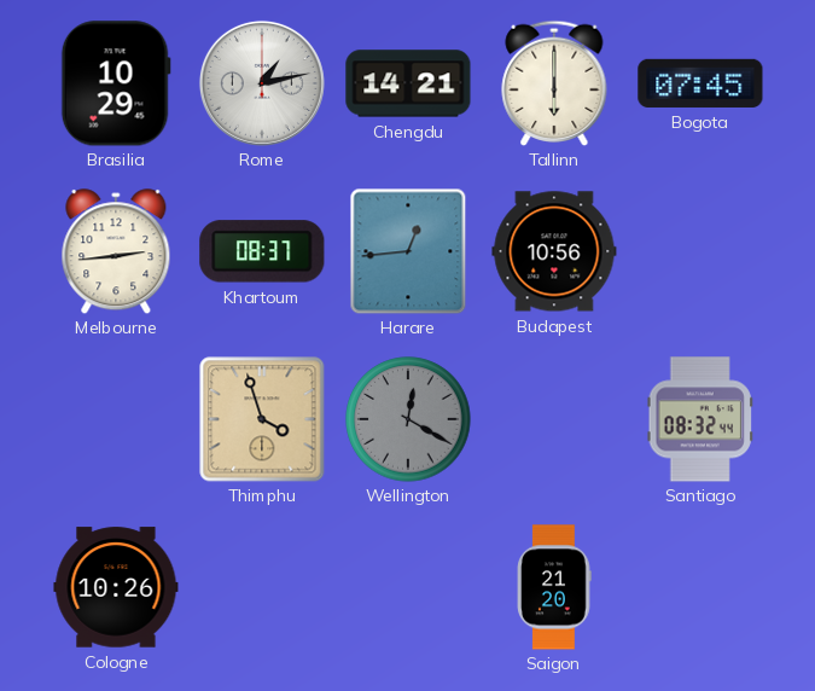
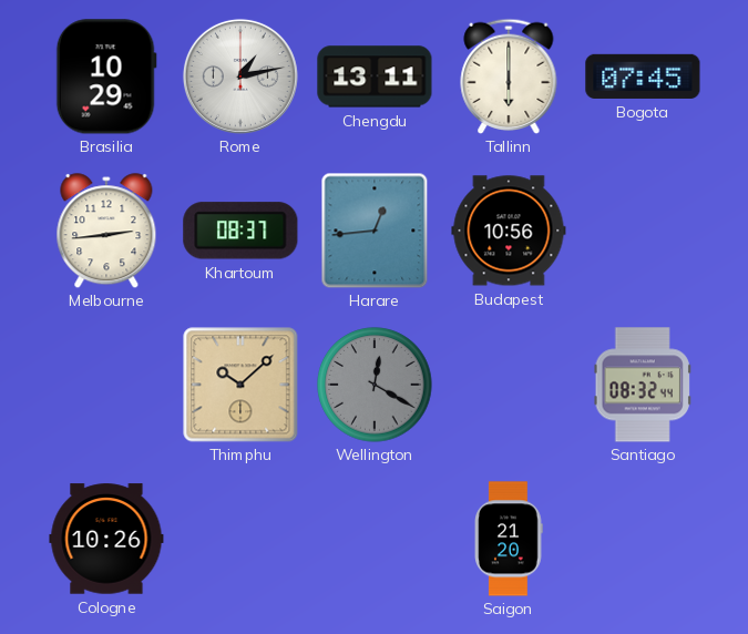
Chengdu: 14:21 -> 13:11
Thimphu: 3:57 -> 10:08
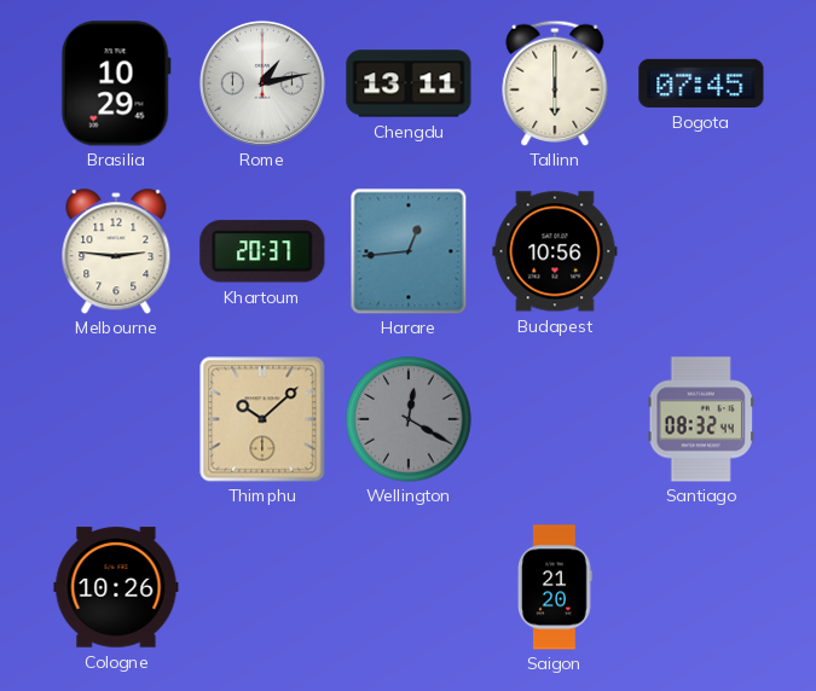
Melbourne: 2:44 -> 2:46
Khartoum: 08:37 -> 20:37
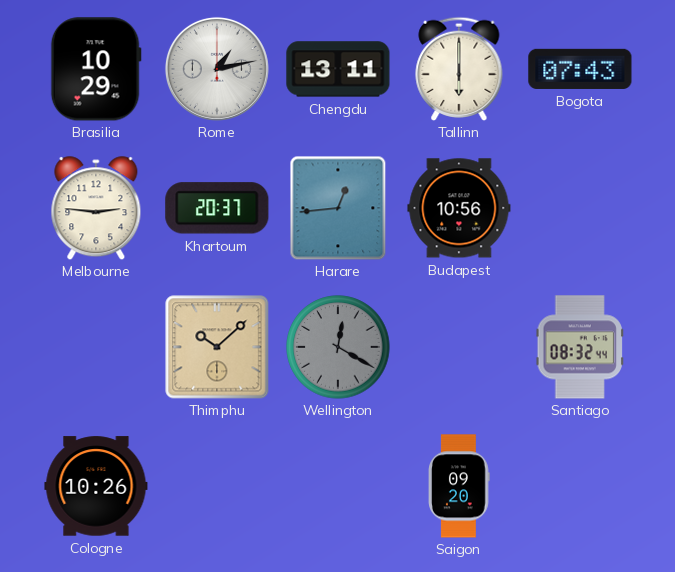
Bogota: 07:45 -> 07:43
Saigon: 21:20 -> 09:20
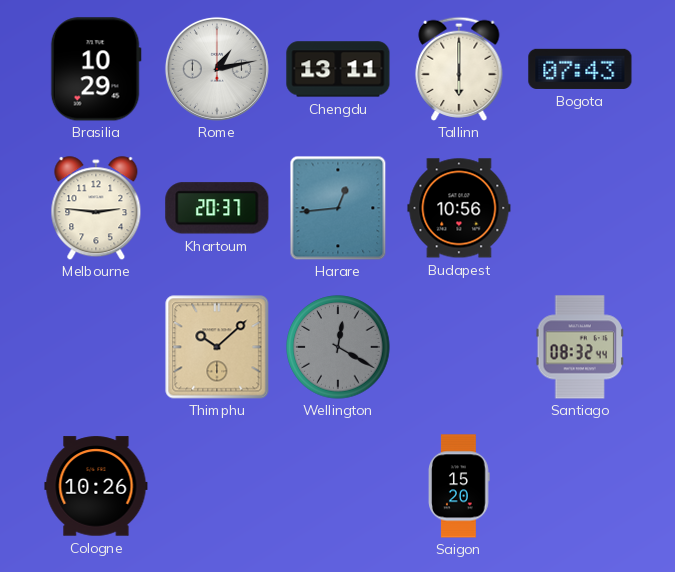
Saigon: 09:20 -> 15:20
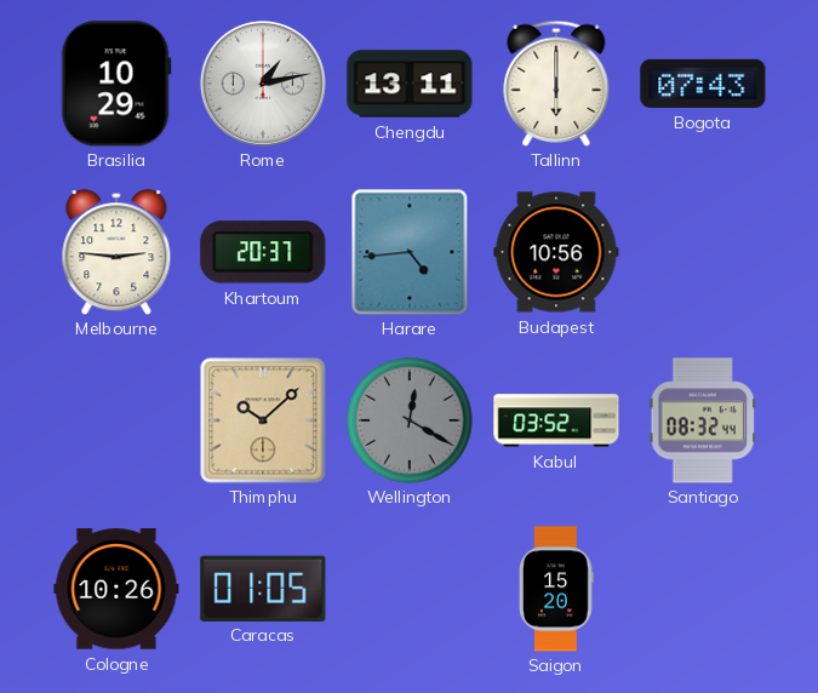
Harare: 12:44 -> 4:44
Kabul: none -> 03:52
Caracas: none -> 01:05
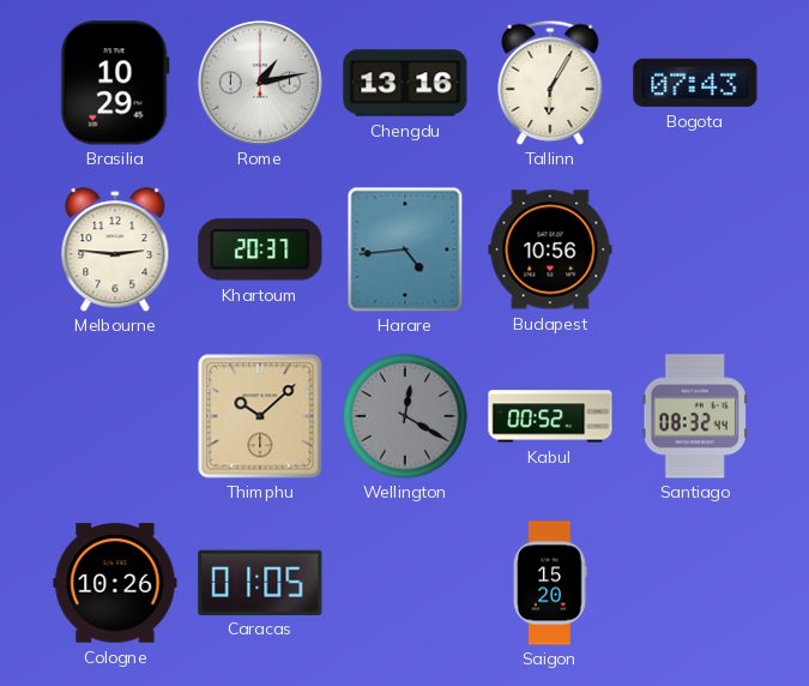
Chengdu: 13:11 -> 13:16
Tallinn: 6:00 -> 6:05
Kabul: 03:52 -> 00:52
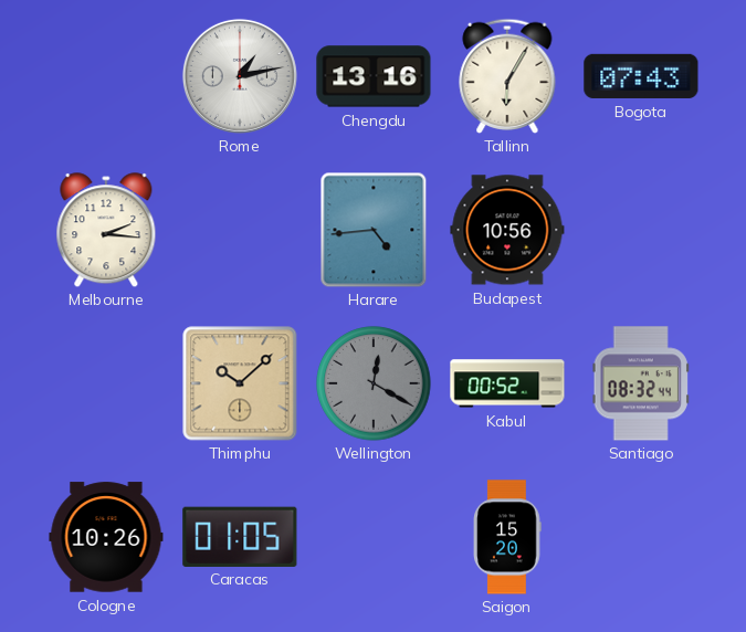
Brasilia: 10:29 -> none
Melbourne: 2:46 -> 2:16
Khartoum: 20:37 -> none
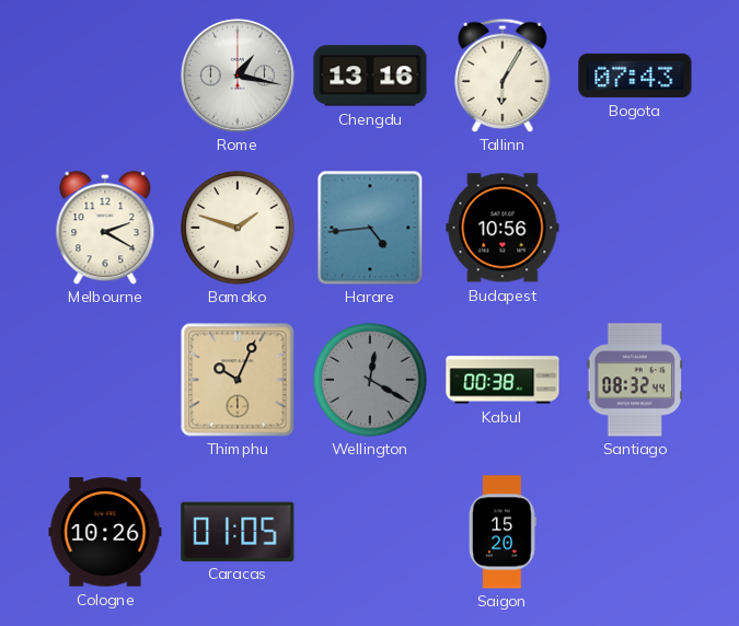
Rome: 1:13 -> 1:17
Melbourne: 2:16 -> 2:20
Bamako: none -> 1:48
Thimphu: 10:08 -> 10:04
Kabul: 00:52 -> 00:38
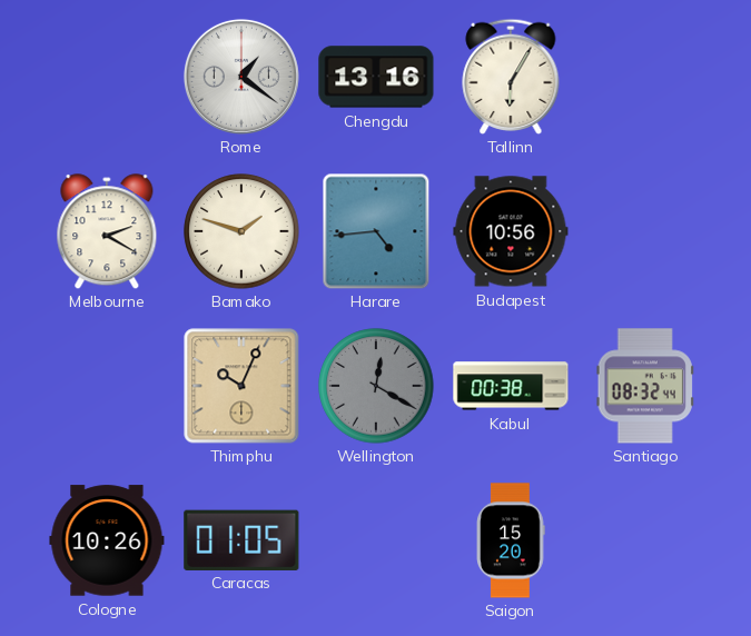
Rome: 1:17 -> 1:21
Bogota: 07:43 -> none
